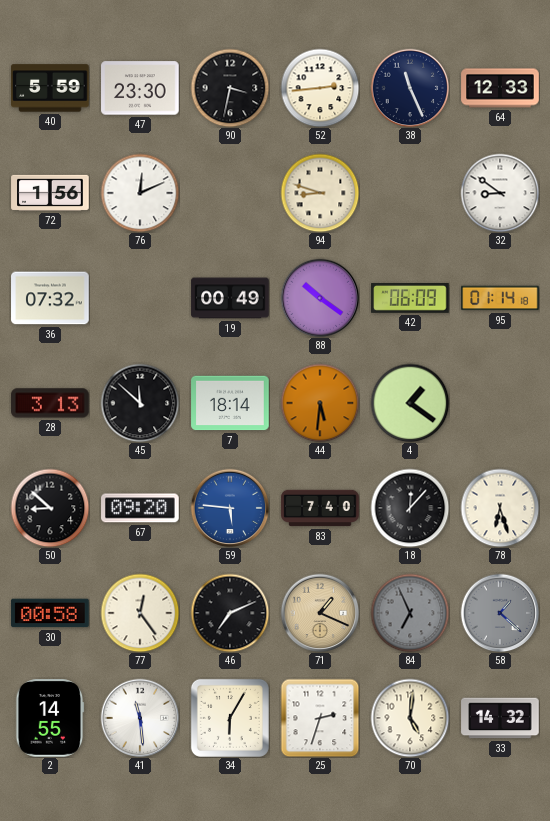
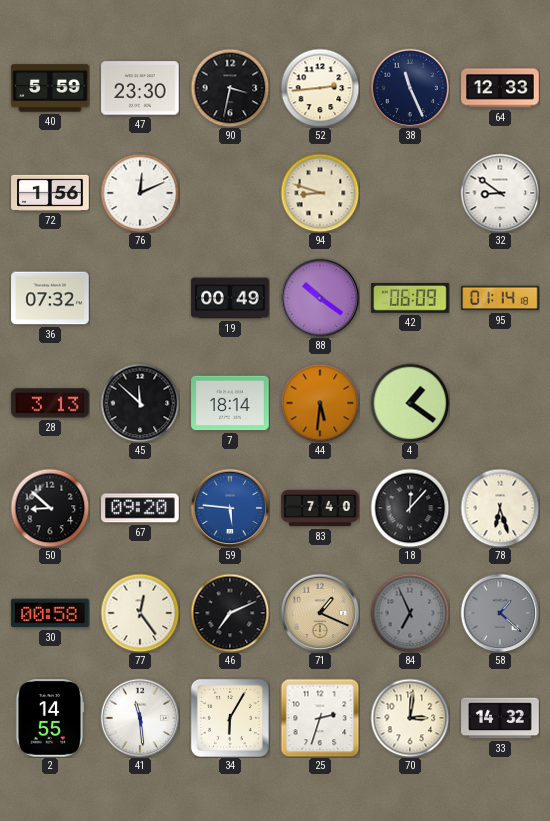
70: 5:01 -> 3:01
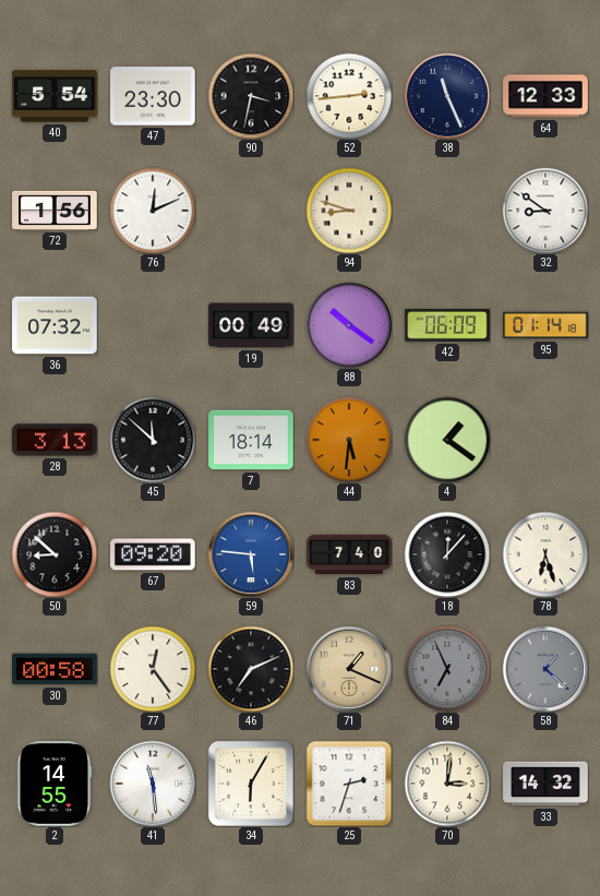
40: 5:59 -> 5:54
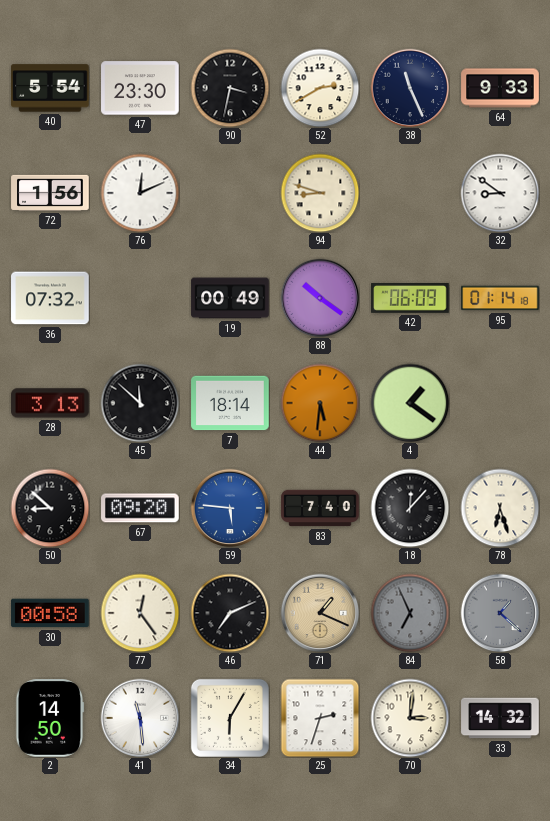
52: 2:44 -> 2:40
64: 12:33 -> 9:33
2: 14:55 -> 14:50
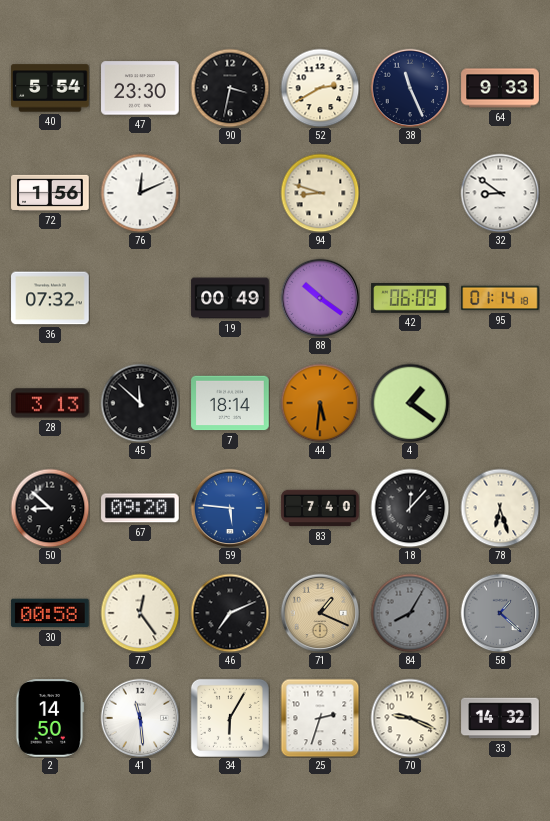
84: 6:56 -> 8:05
70: 3:01 -> 9:19
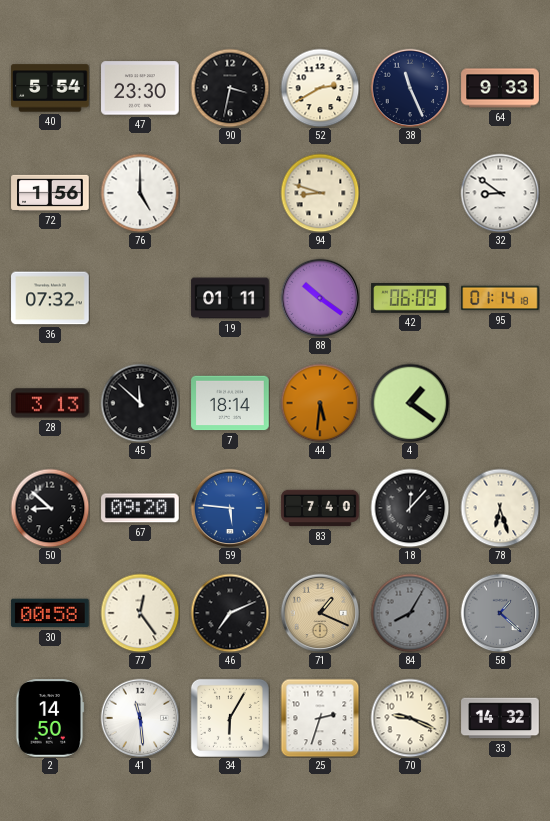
76: 12:11 -> 5:00
19: 00:49 -> 01:11
